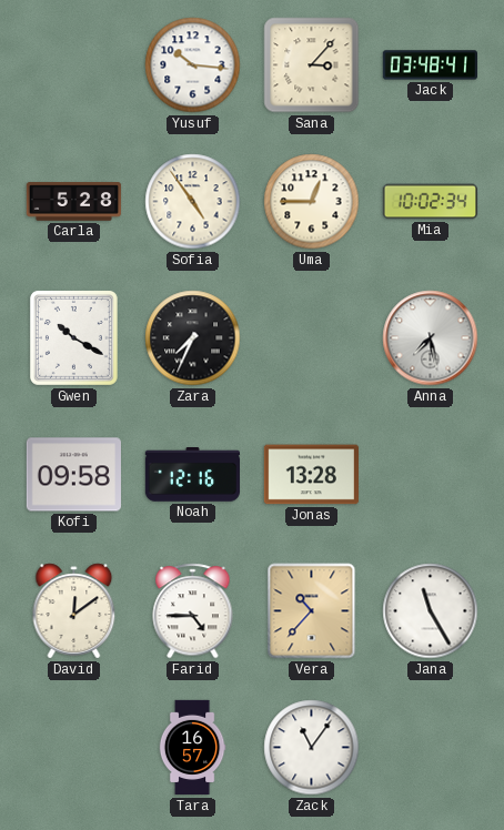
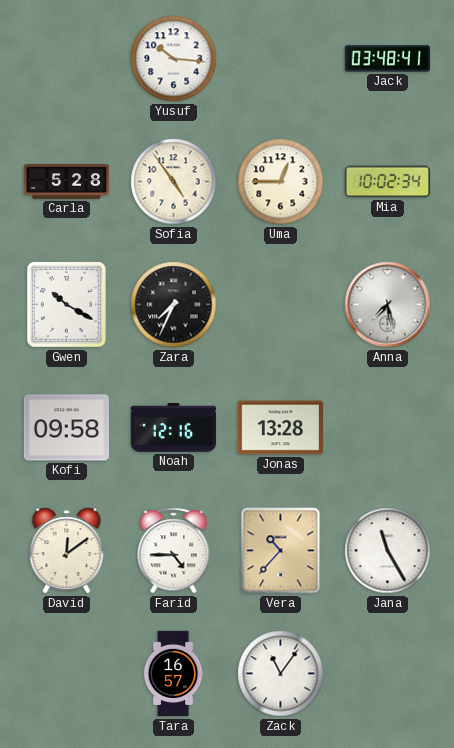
Sana: 3:07 -> none
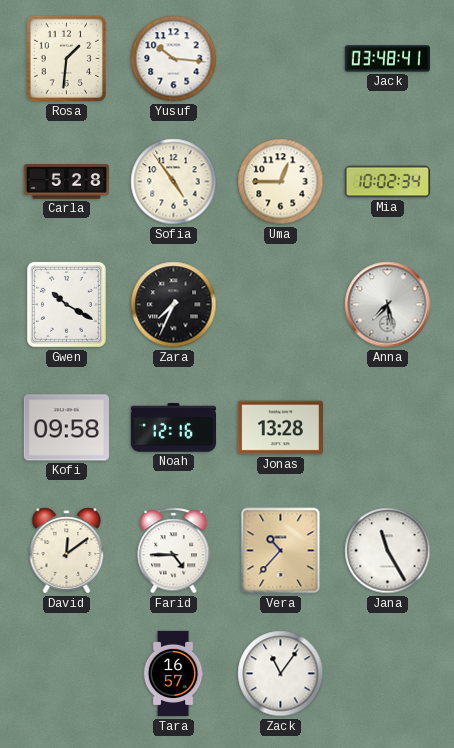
Rosa: none -> 1:31
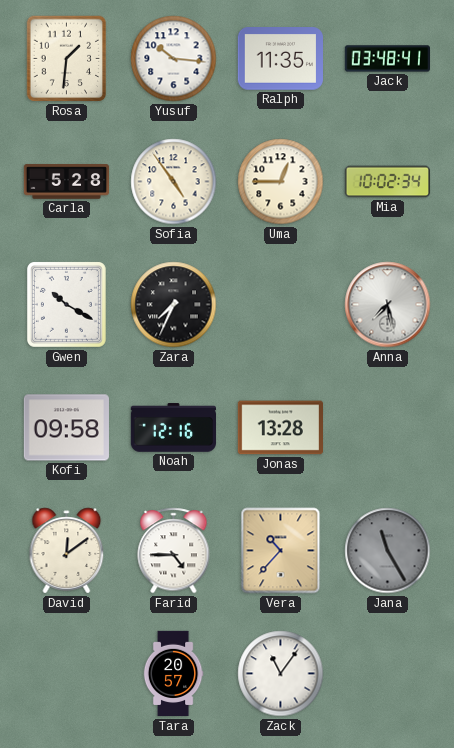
Ralph: none -> 11:35
Jana dial: white -> grey
Tara: 16:57 -> 20:57
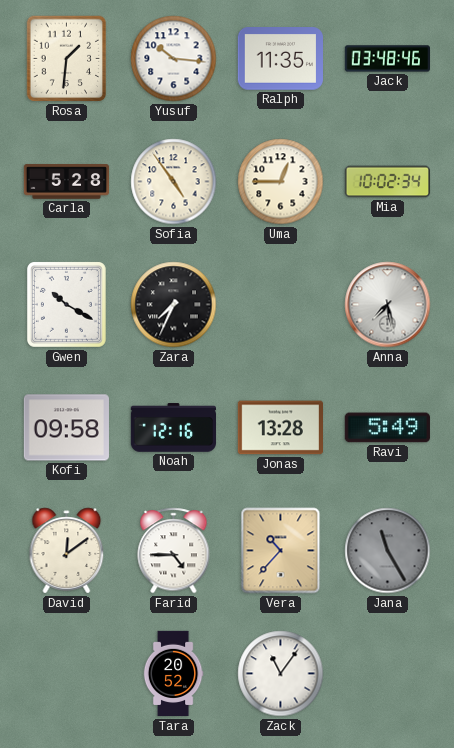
Jack: 03:48:41 -> 03:48:46
Ravi: none -> 5:49
Tara: 20:57 -> 20:52
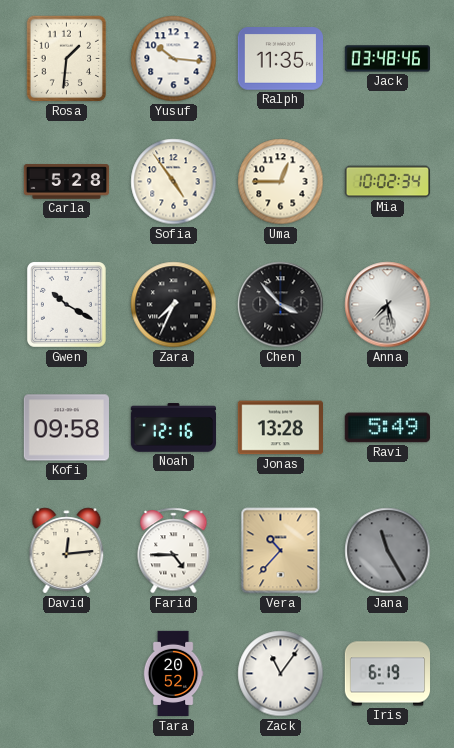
Chen: none -> 3:53
David: 12:09 -> 12:14
Iris: none -> 6:19
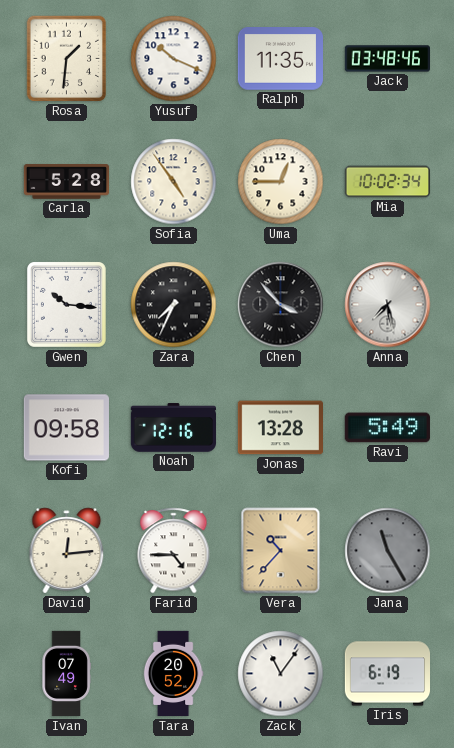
Yusuf: 10:16 -> 10:19
Gwen: 10:20 -> 10:16
Ivan: none -> 07:49
